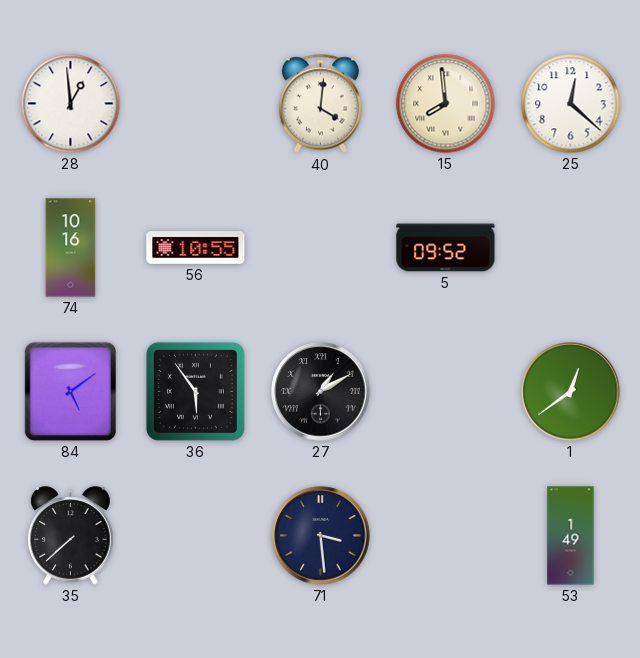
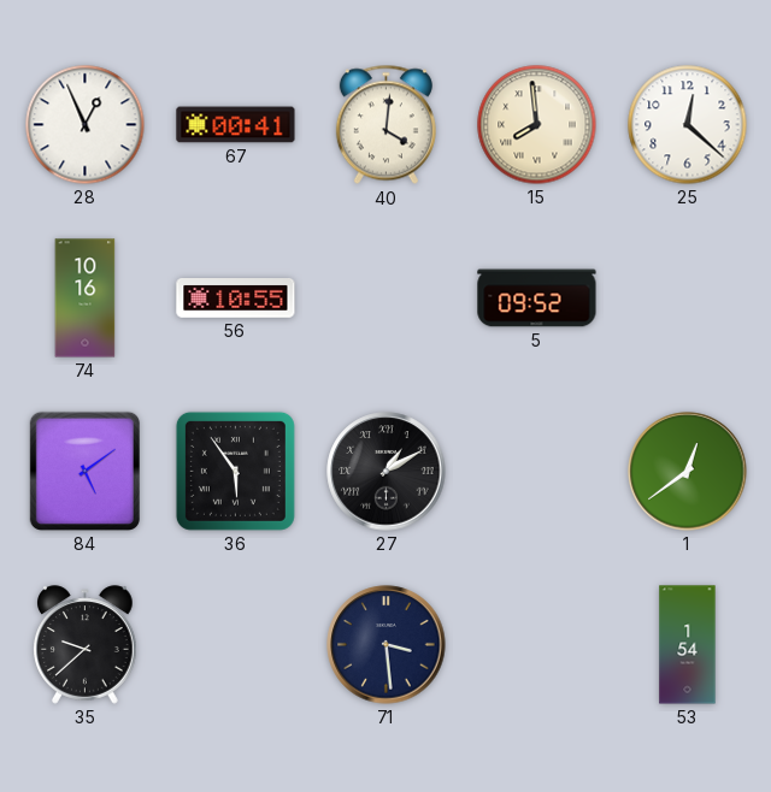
28: 12:59 -> 12:56
67: none -> 00:41
35: 7:38 -> 9:38
53: 1:49 -> 1:54
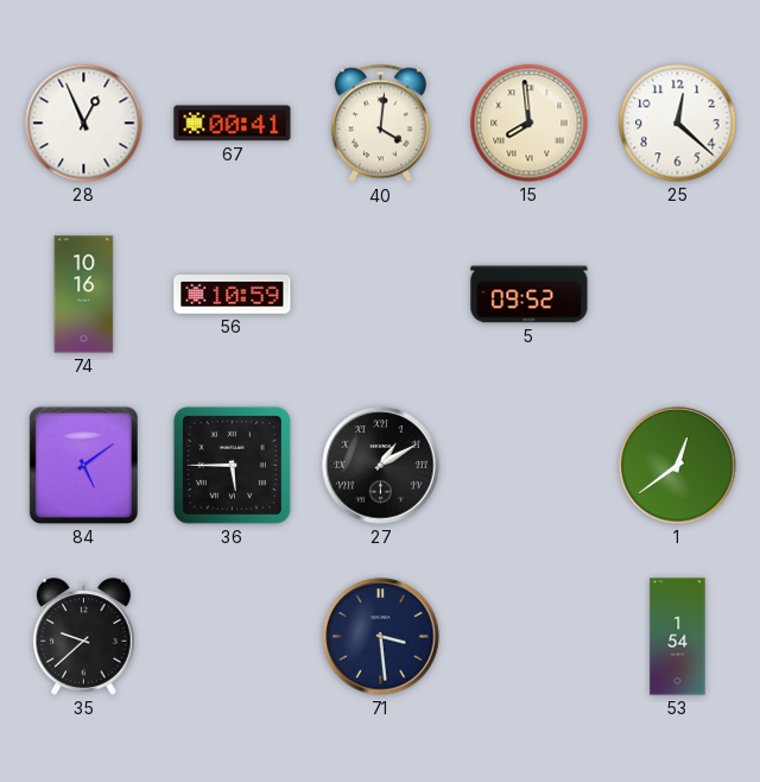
56: 10:55 -> 10:59
36: 5:54 -> 5:45
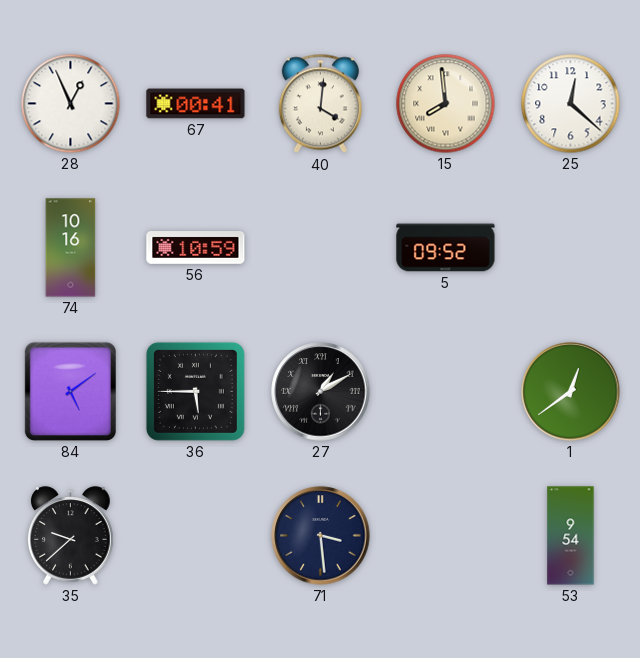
53: 1:54 -> 9:54
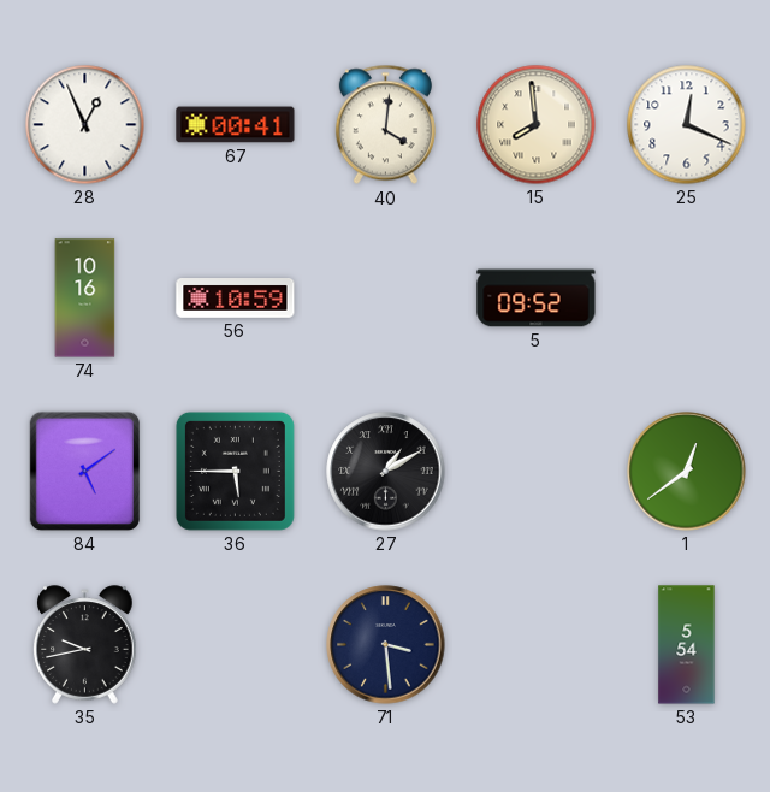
25: 12:22 -> 12:19
35: 9:38 -> 9:43
53: 9:54 -> 5:54
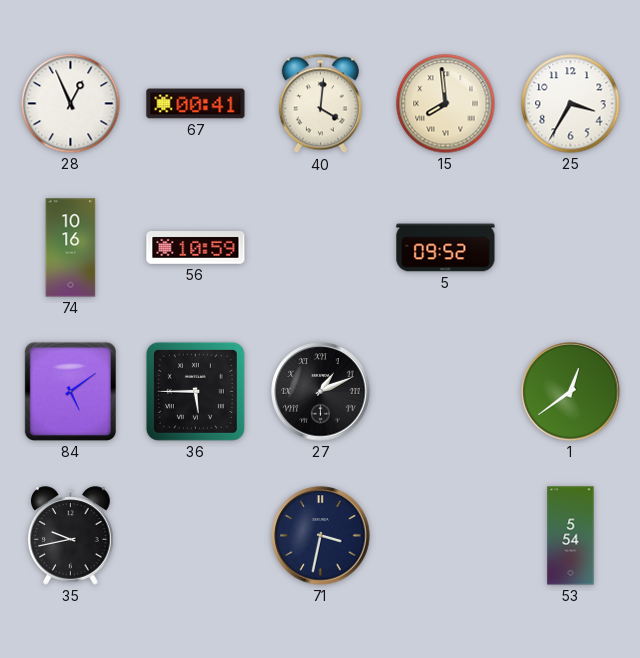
25: 12:19 -> 3:35
27: 1:10 -> 1:11
71: 3:29 -> 3:32
